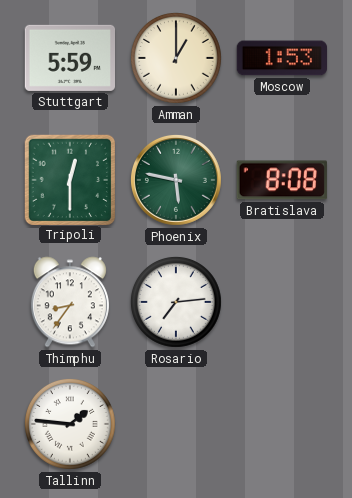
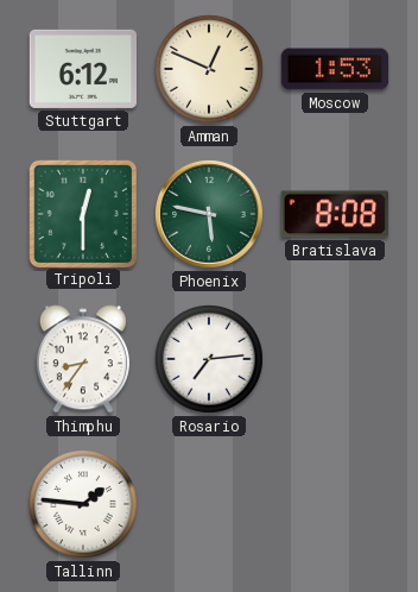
Stuttgart: 5:59 -> 6:12
Amman: 1:00 -> 12:49
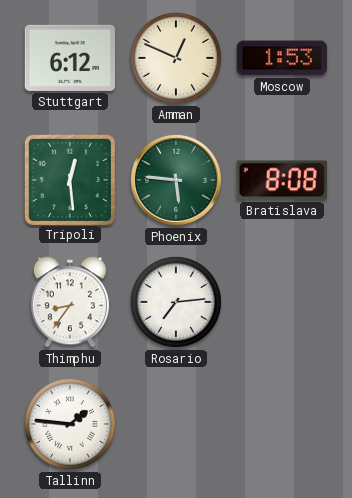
Tripoli: 12:30 -> 12:29
Phoenix: 5:47 -> 5:46
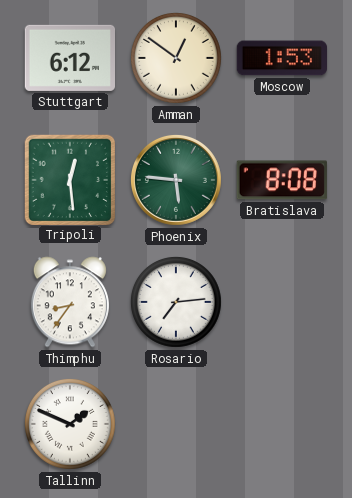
Amman: 12:49 -> 12:51
Tallinn: 1:46 -> 1:49
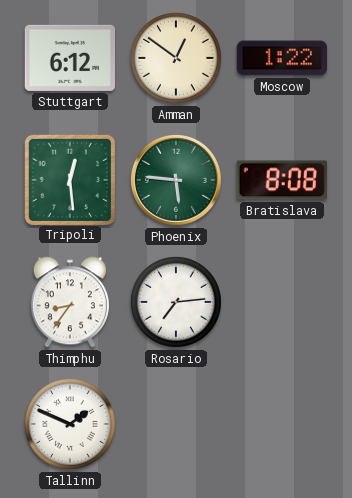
Moscow: 1:53 -> 1:22
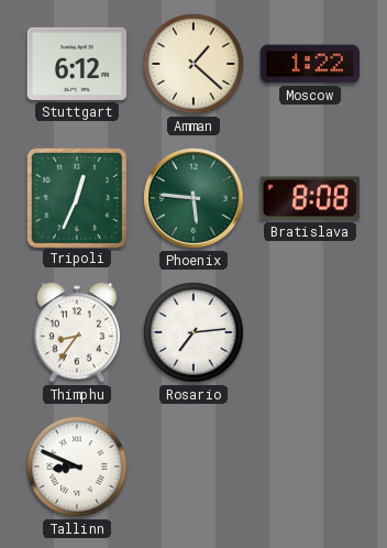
Amman: 12:51 -> 1:22
Tripoli: 12:29 -> 12:34
Tallinn: 1:49 -> 8:49
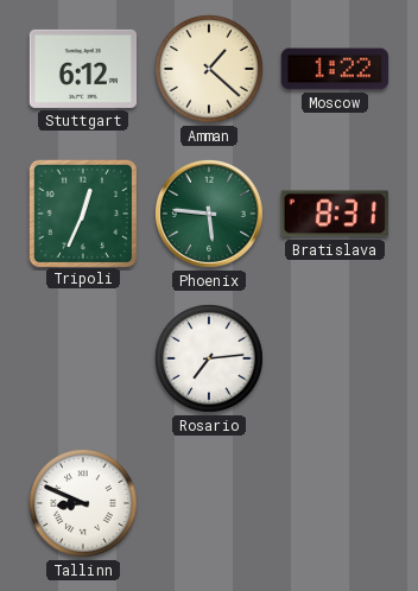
Bratislava: 8:08 -> 8:31
Thimphu: 8:36 -> none
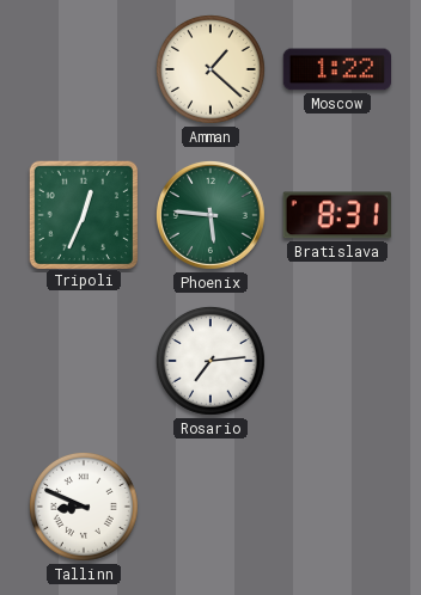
Stuttgart: 6:12 -> none
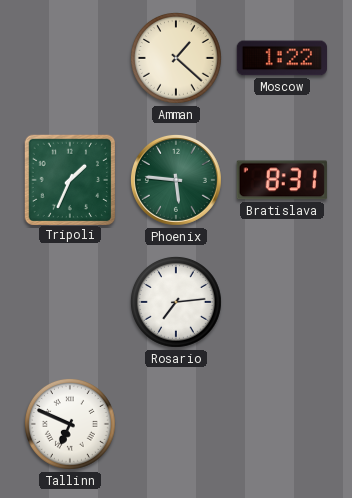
Tripoli: 12:34 -> 1:34
Tallinn: 8:49 -> 6:49
